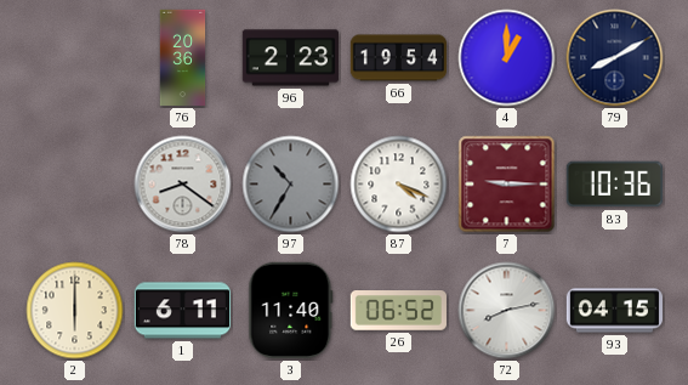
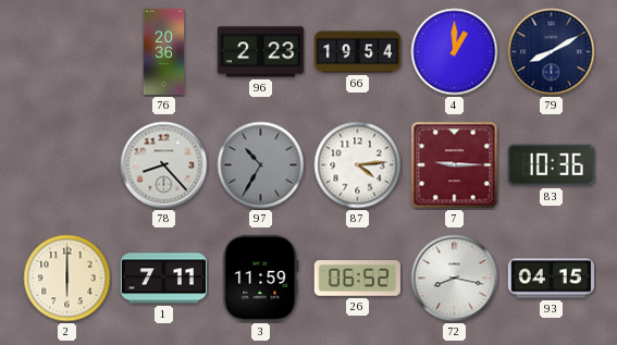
78: 8:21 -> 8:23
87: 4:19 -> 4:14
1: 6:11 -> 7:11
3: 11:40 -> 11:59
72: 8:13 -> 8:17
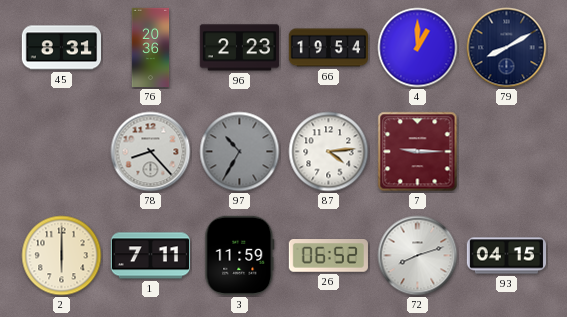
45: none -> 8:31
83: 10:36 -> none
72: 8:17 -> 8:12
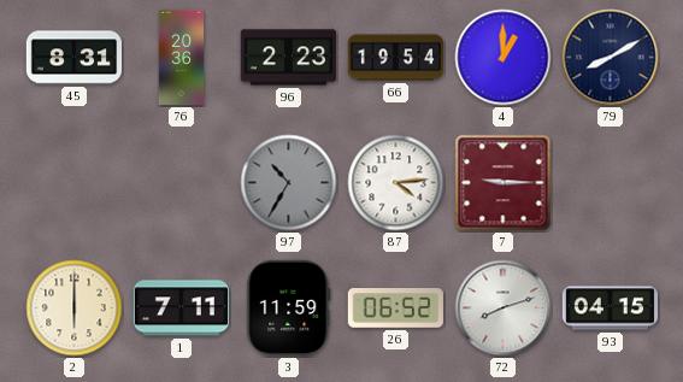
78: 8:23 -> none
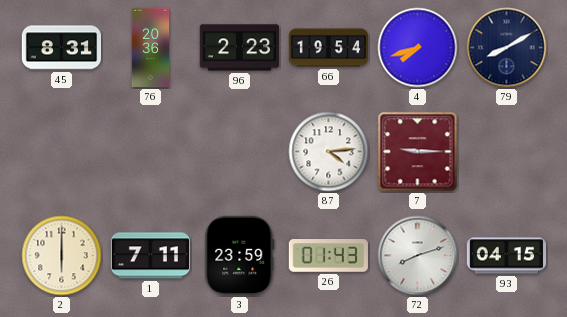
4: 1:00 -> 7:42
97: 10:35 -> none
3: 11:59 -> 23:59
26: 06:52 -> 01:43
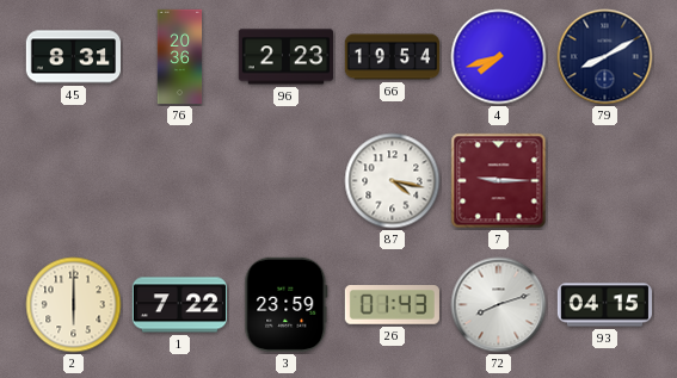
87: 4:14 -> 4:17
1: 7:11 -> 7:22
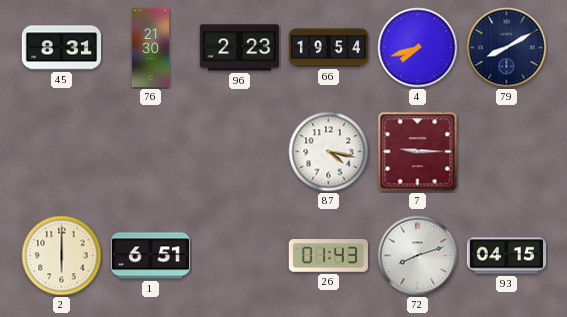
76: 20:36 -> 21:30
1: 7:22 -> 6:51
3: 23:59 -> none
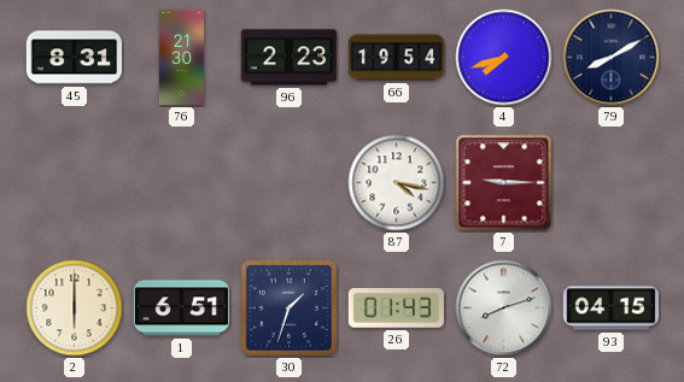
30: none -> 1:33
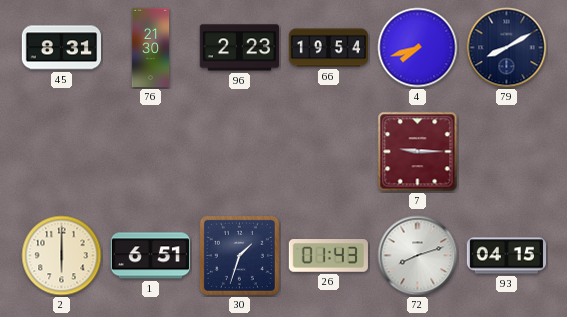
87: 4:17 -> none
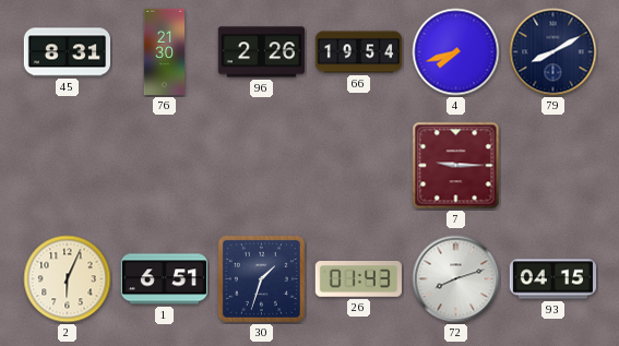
96: 2:23 -> 2:26
2: 6:00 -> 6:04
